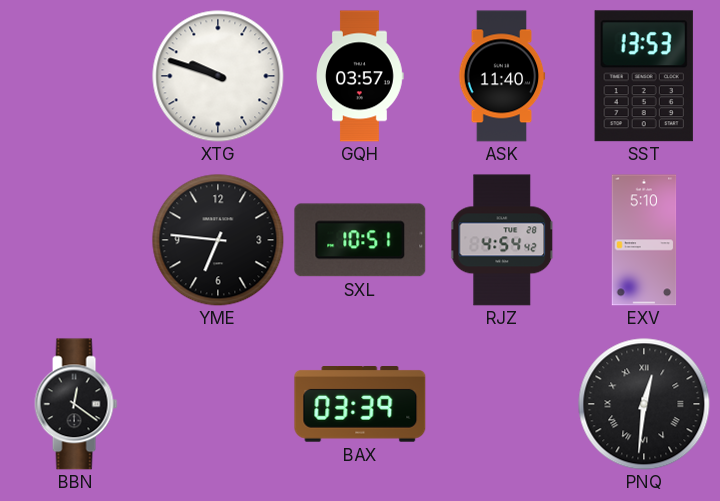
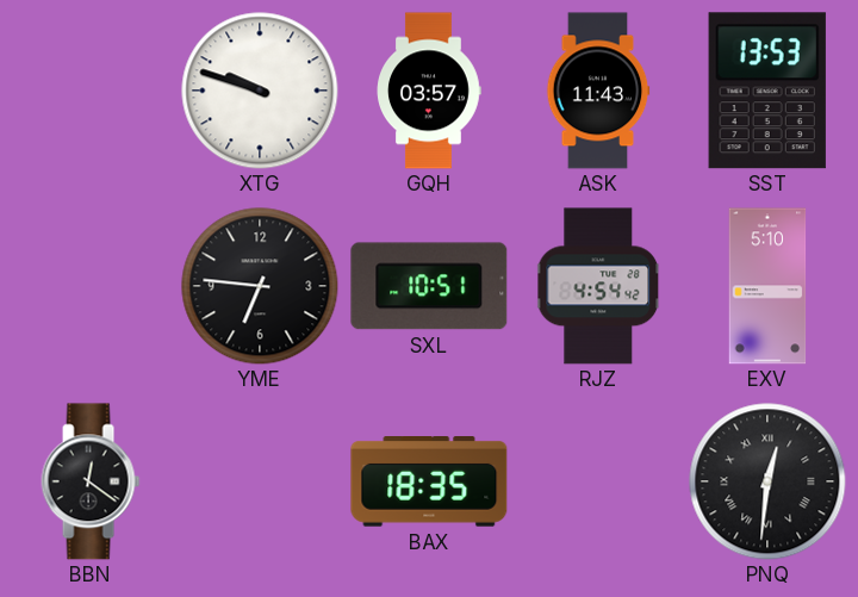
ASK: 11:40 -> 11:43
BAX: 03:39 -> 18:35
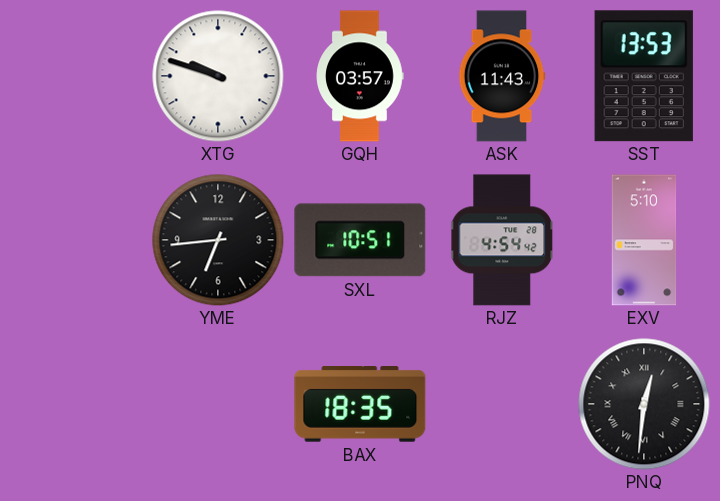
YME: 6:46 -> 6:44
BBN: 12:21 -> none
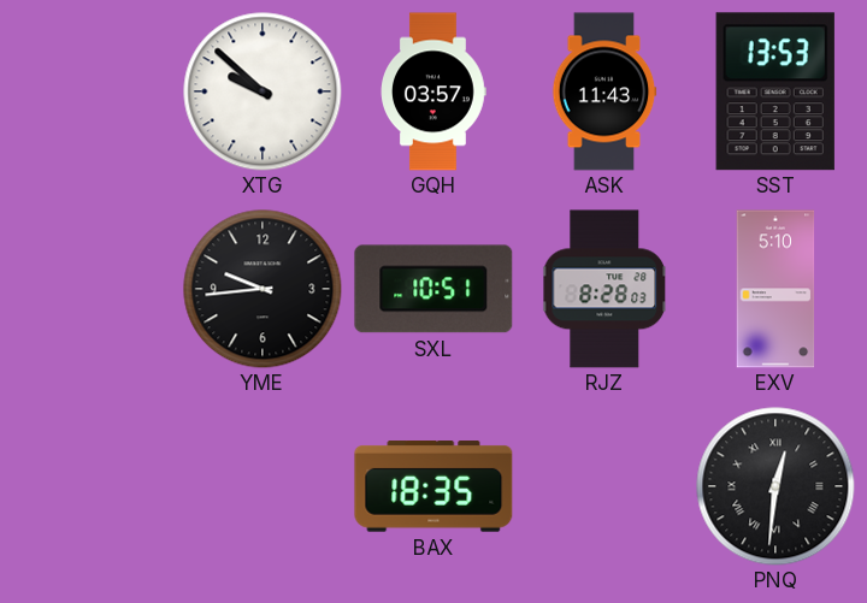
XTG: 9:48 -> 9:52
YME: 6:44 -> 9:44
RJZ: 4:54 -> 8:28
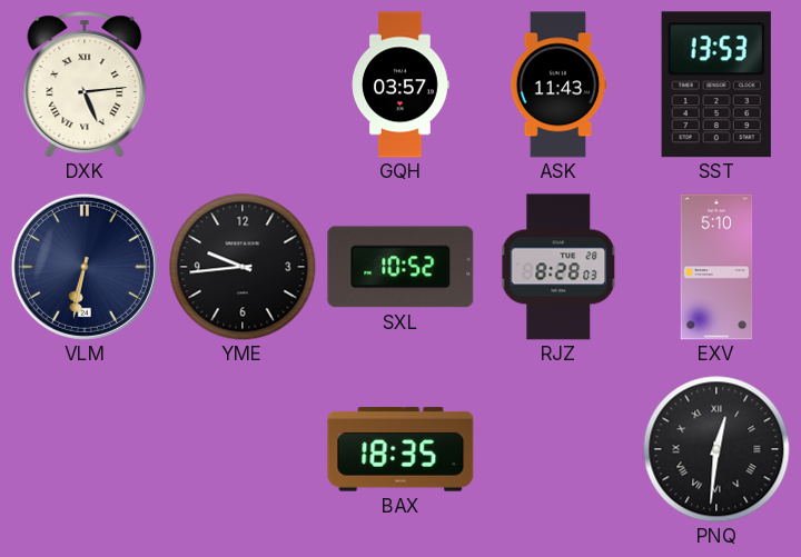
DXK: none -> 5:14
XTG: 9:52 -> none
VLM: none -> 6:32
SXL: 10:51 -> 10:52
